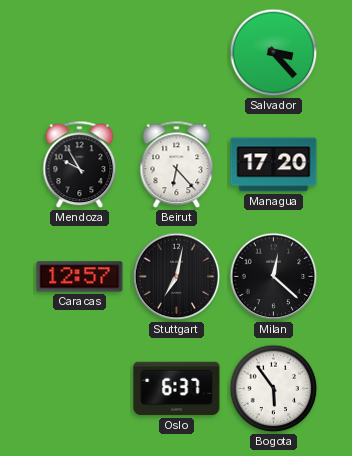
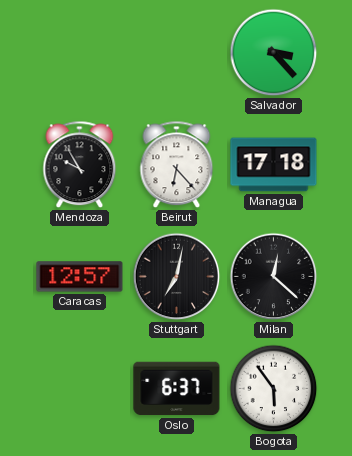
Managua: 17:20 -> 17:18
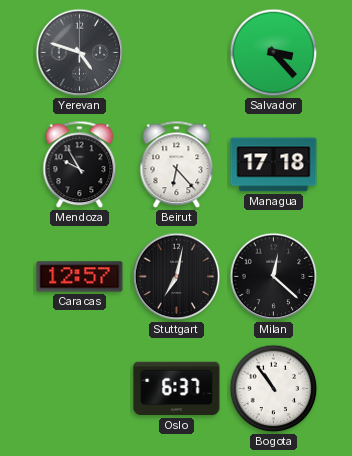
Yerevan: none -> 4:48
Bogota: 5:54 -> 10:54
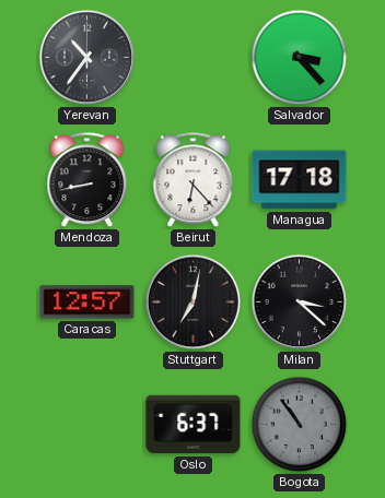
Yerevan: 4:48 -> 10:36
Mendoza: 9:55 -> 8:43
Milan: 12:22 -> 3:22
Bogota dial: white -> grey
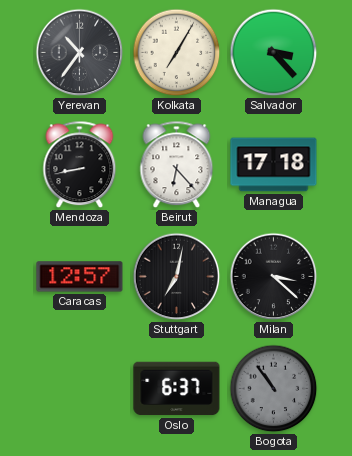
Kolkata: none -> 7:05
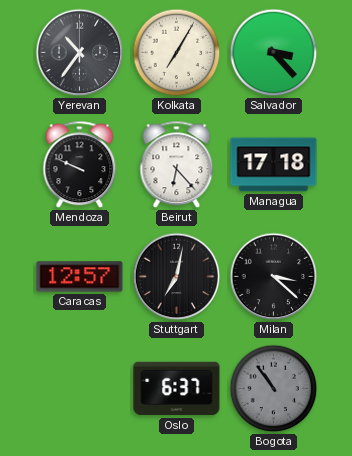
Mendoza: 8:43 -> 9:49
